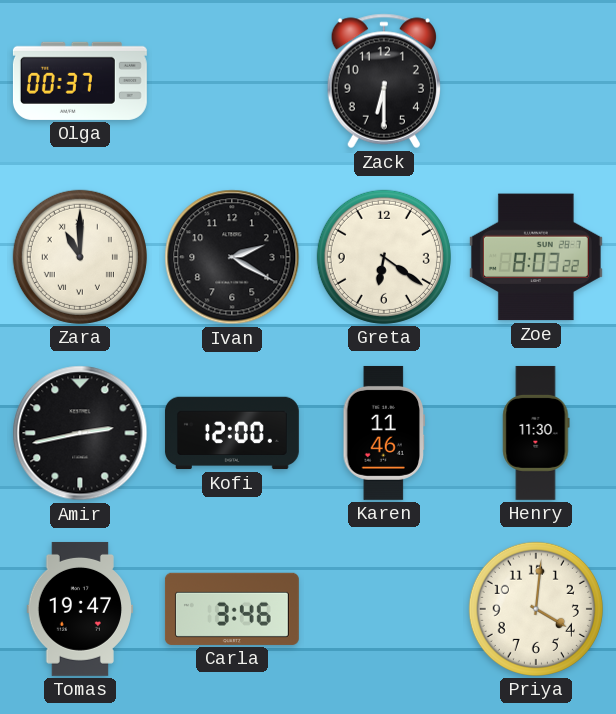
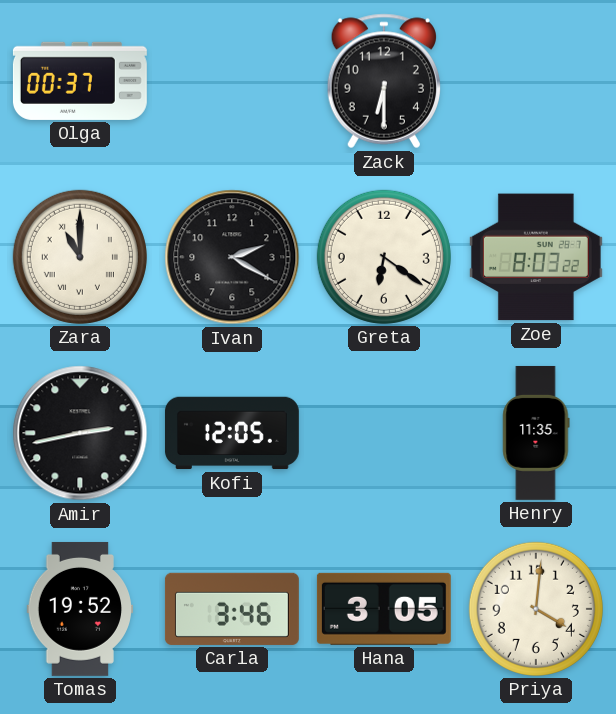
Kofi: 12:00 -> 12:05
Karen: 11:46 -> none
Henry: 11:30 -> 11:35
Tomas: 19:47 -> 19:52
Hana: none -> 3:05
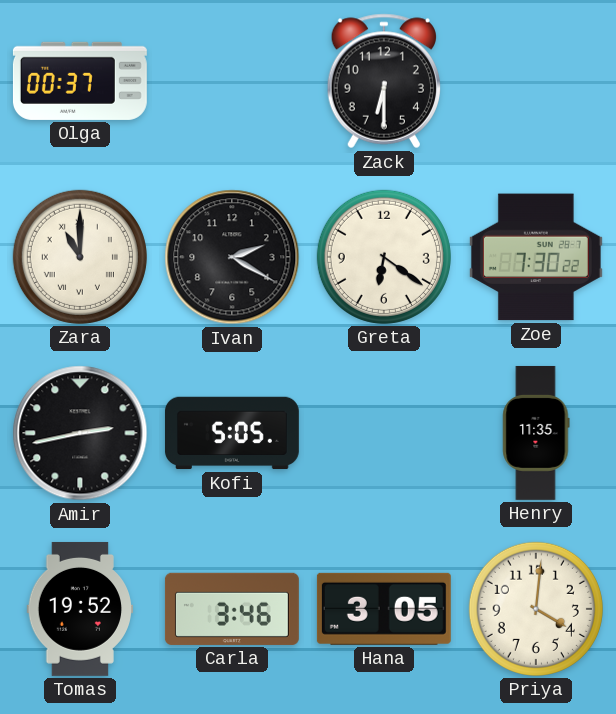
Zoe: 8:03 -> 7:30
Kofi: 12:05 -> 5:05
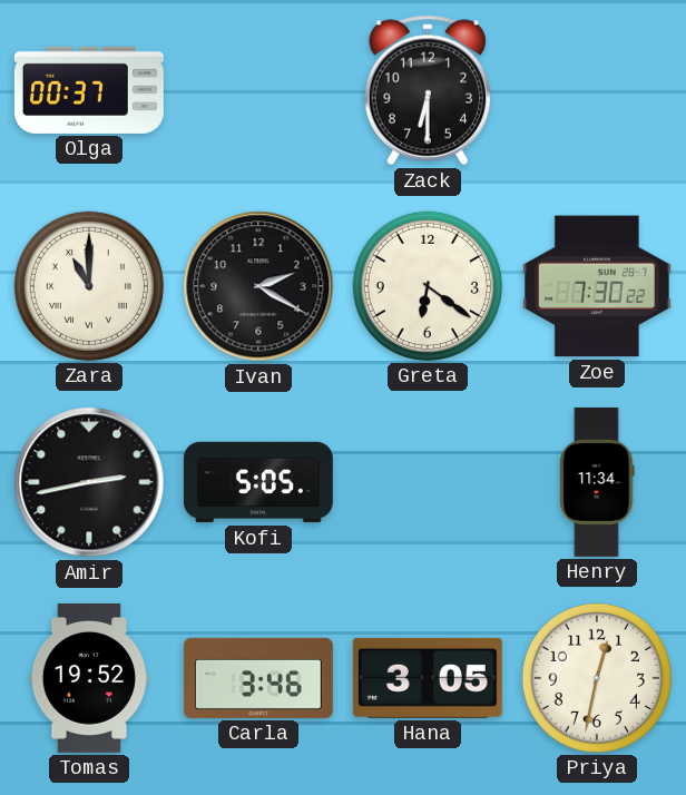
Henry: 11:35 -> 11:34
Priya: 4:01 -> 12:32
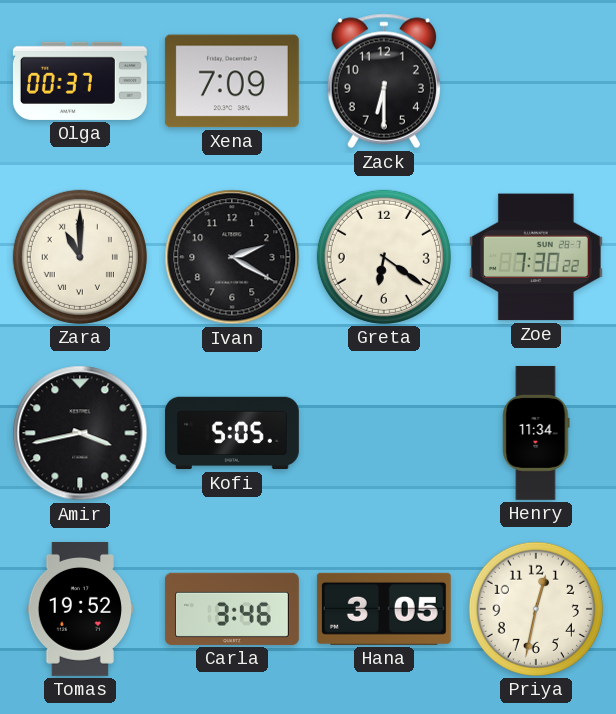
Xena: none -> 7:09
Amir: 2:43 -> 3:43
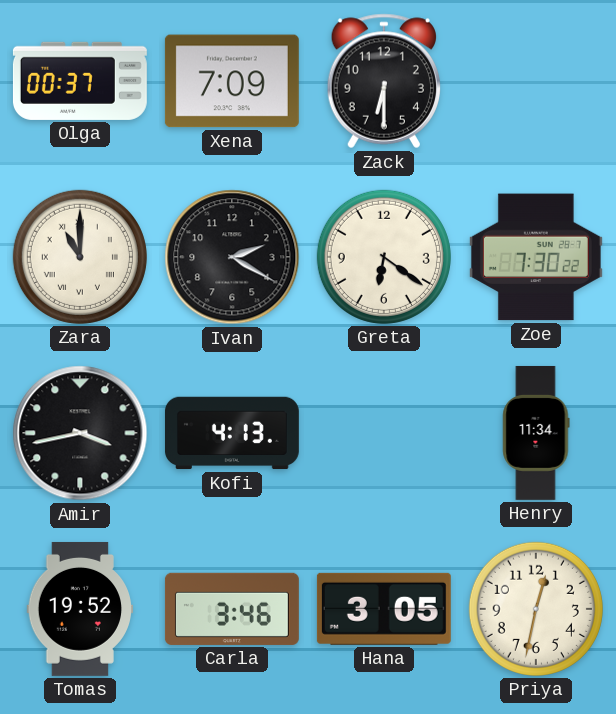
Kofi: 5:05 -> 4:13
